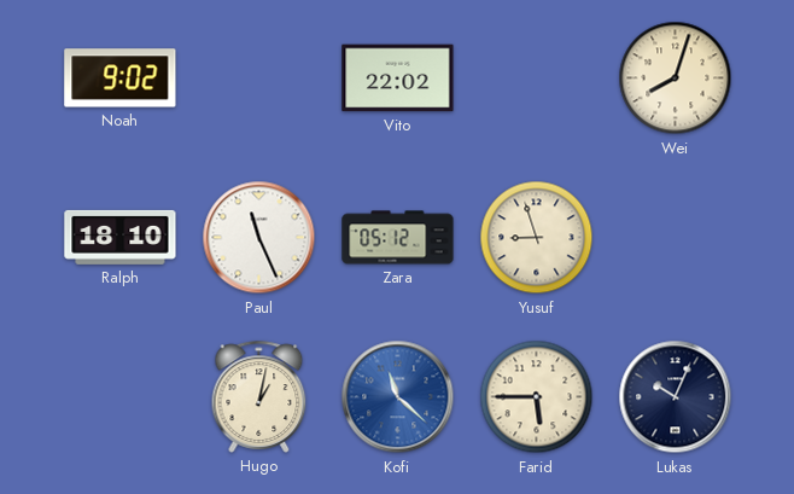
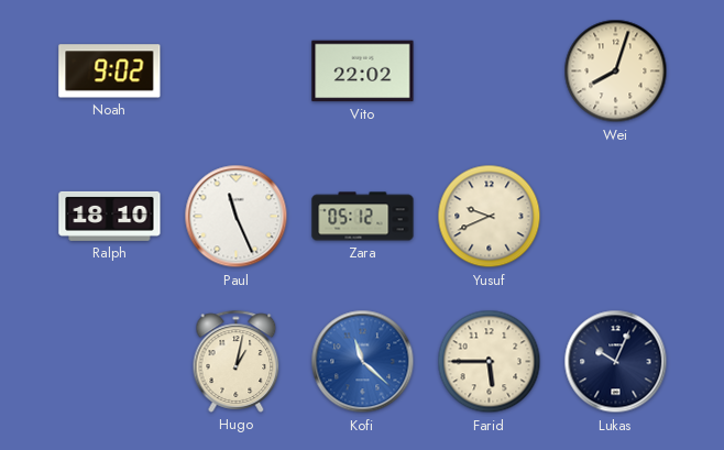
Yusuf: 8:57 -> 9:41
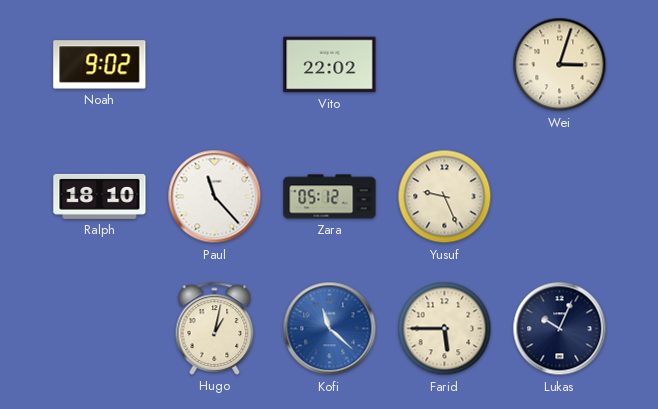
Wei: 8:03 -> 3:03
Paul: 11:26 -> 11:23
Yusuf: 9:41 -> 9:26
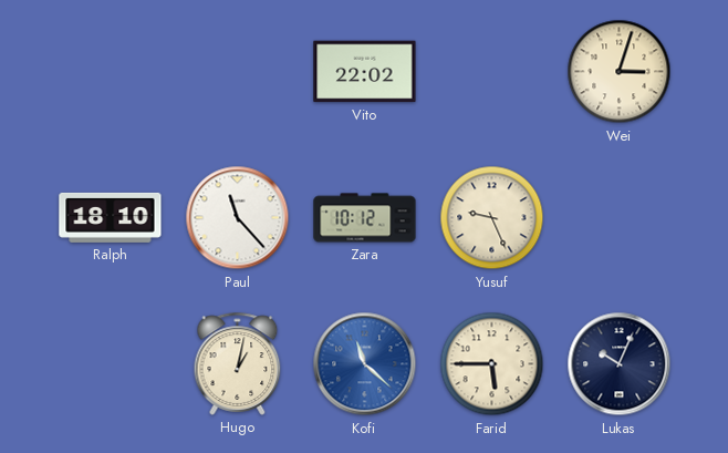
Noah: 9:02 -> none
Zara: 05:12 -> 10:12
